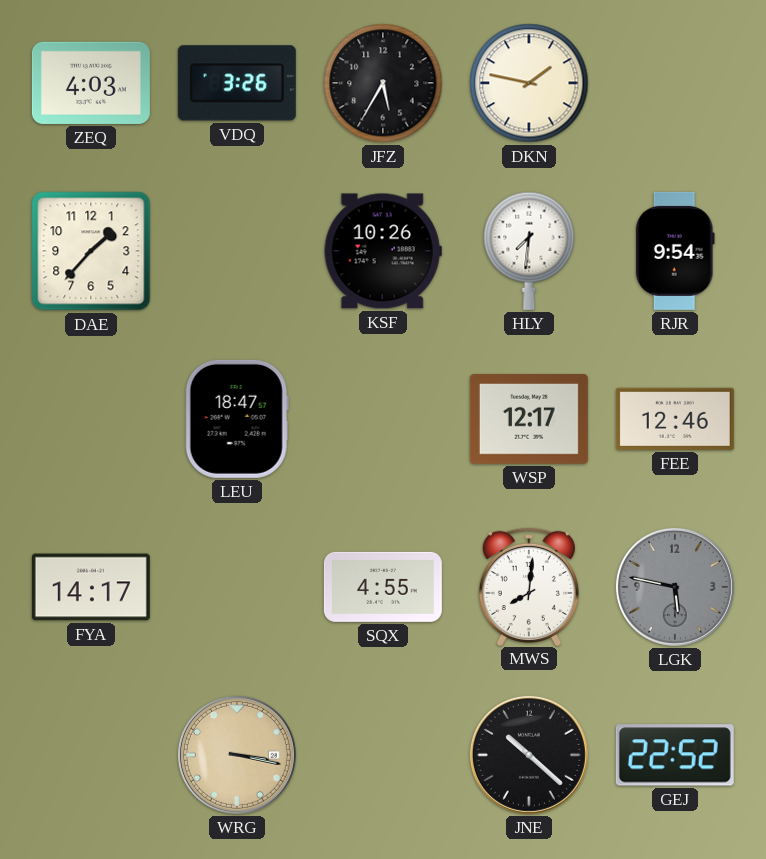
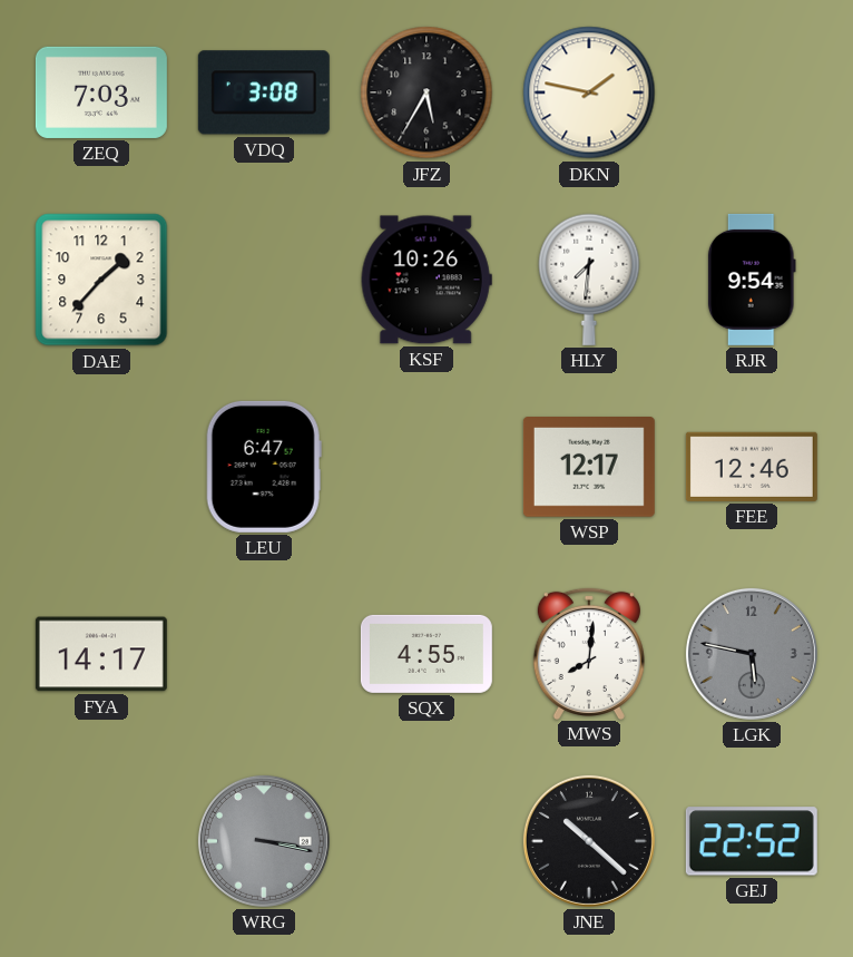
ZEQ: 4:03 -> 7:03
VDQ: 3:26 -> 3:08
LEU: 18:47 -> 6:47
WRG dial: champagne -> grey
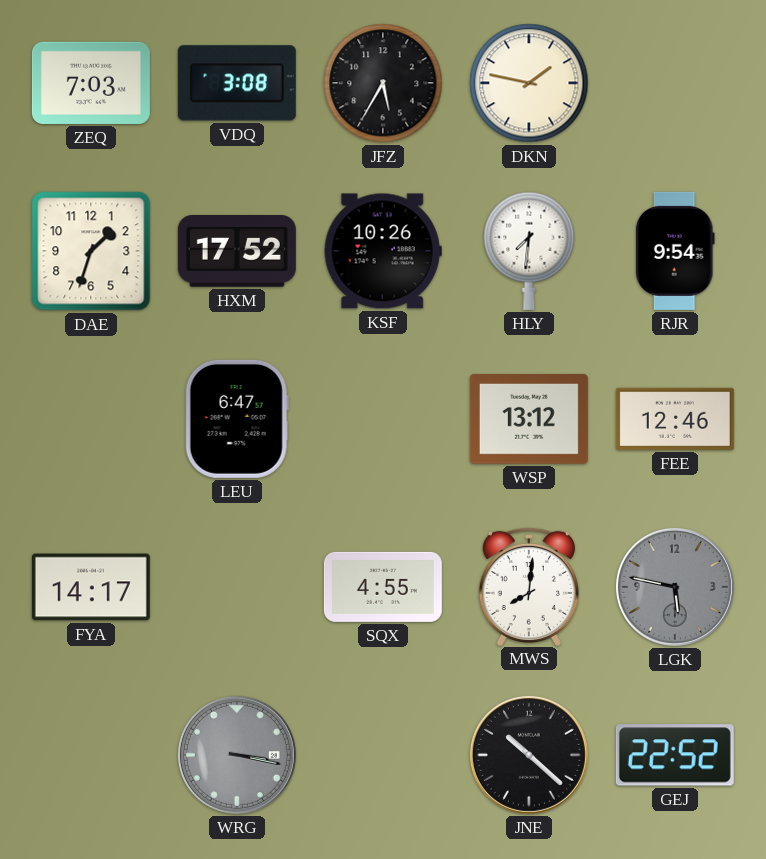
DAE: 1:37 -> 1:33
HXM: none -> 17:52
WSP: 12:17 -> 13:12
